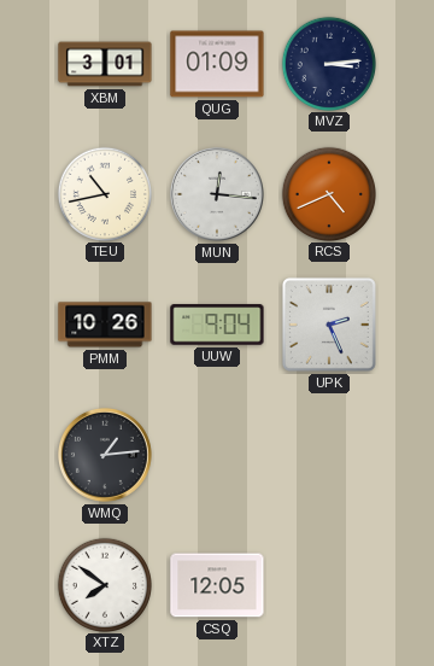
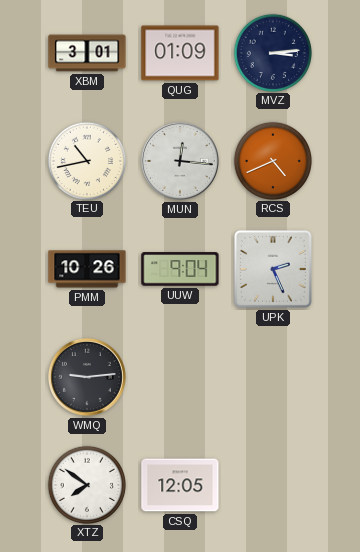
WMQ: 1:14 -> 9:14
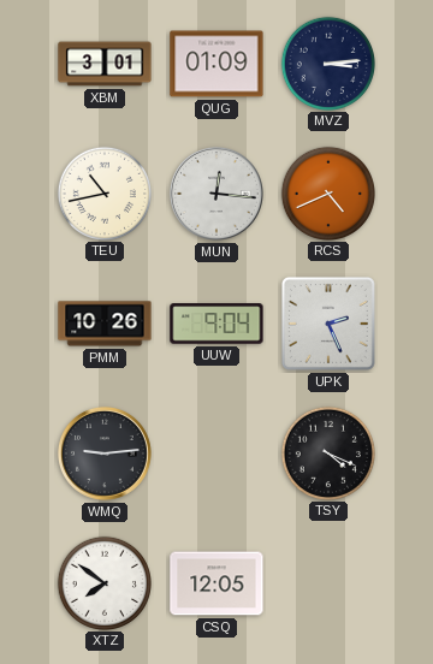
TSY: none -> 4:19
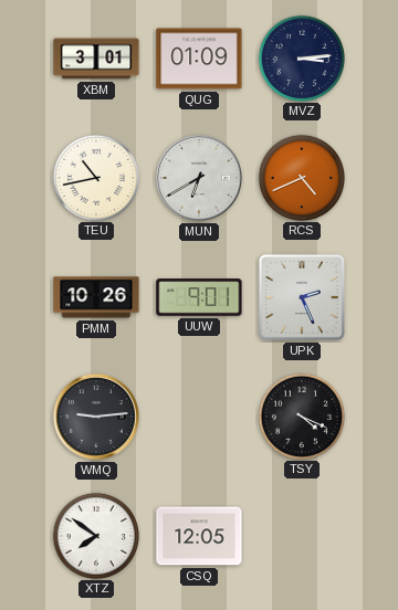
MUN: 12:16 -> 6:40
UUW: 9:04 -> 9:01
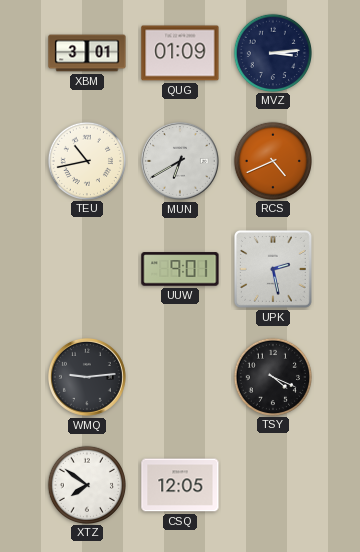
PMM: 10:26 -> none
UPK: 2:26 -> 2:28
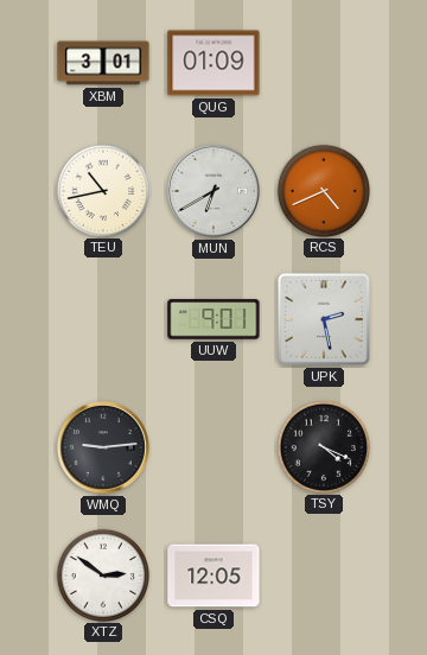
MVZ: 3:14 -> none
XTZ: 7:51 -> 2:51
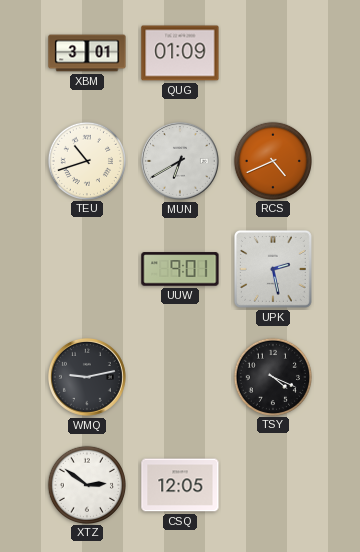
TEU: 10:43 -> 10:42
WMQ: 9:14 -> 9:13
